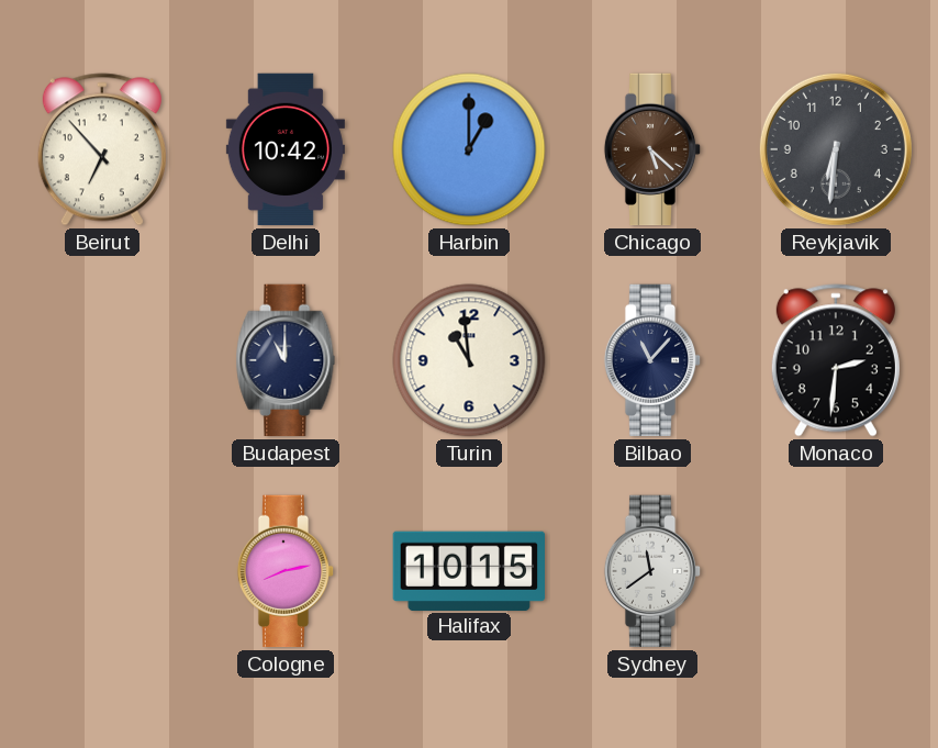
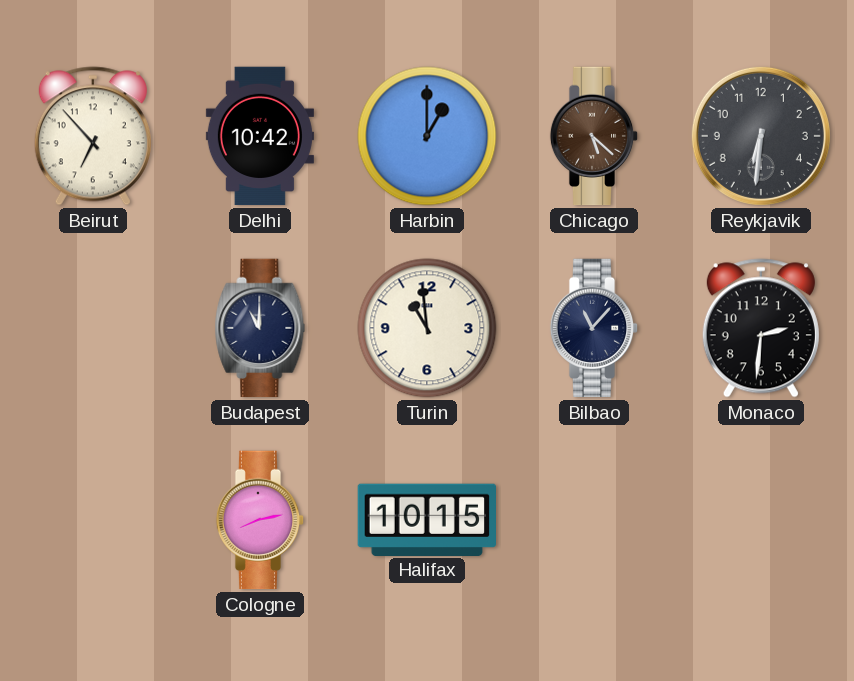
Sydney: 11:39 -> none
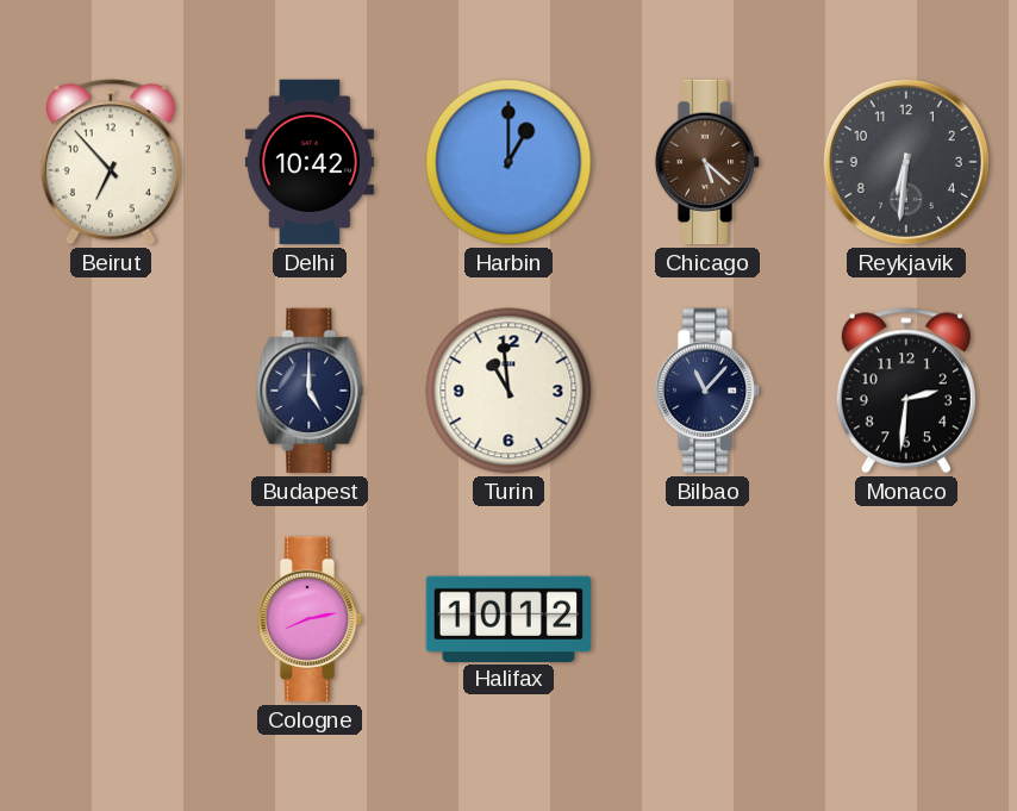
Budapest: 11:00 -> 5:00
Halifax: 10:15 -> 10:12
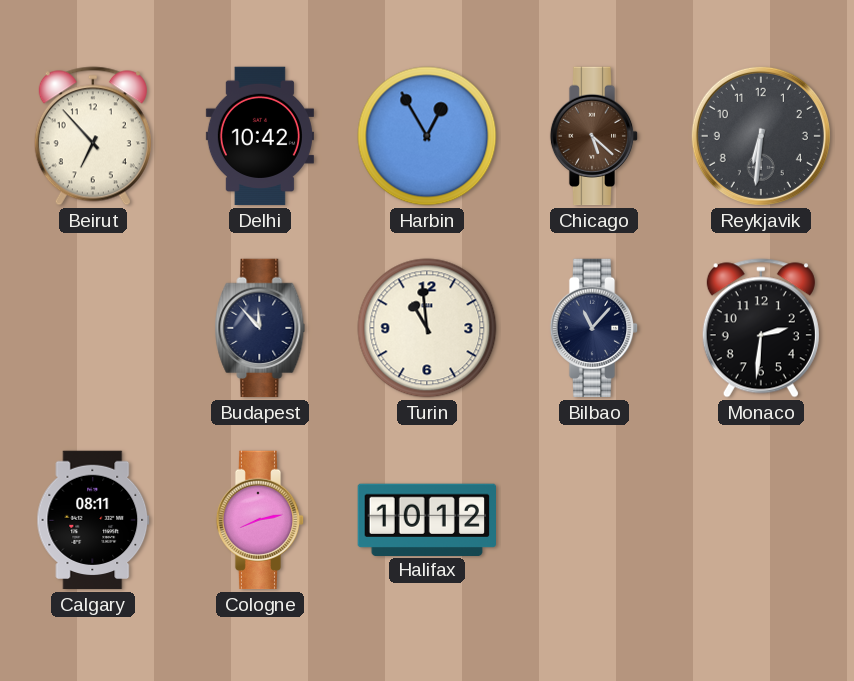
Harbin: 1:00 -> 12:55
Budapest: 5:00 -> 11:53
Calgary: none -> 08:11
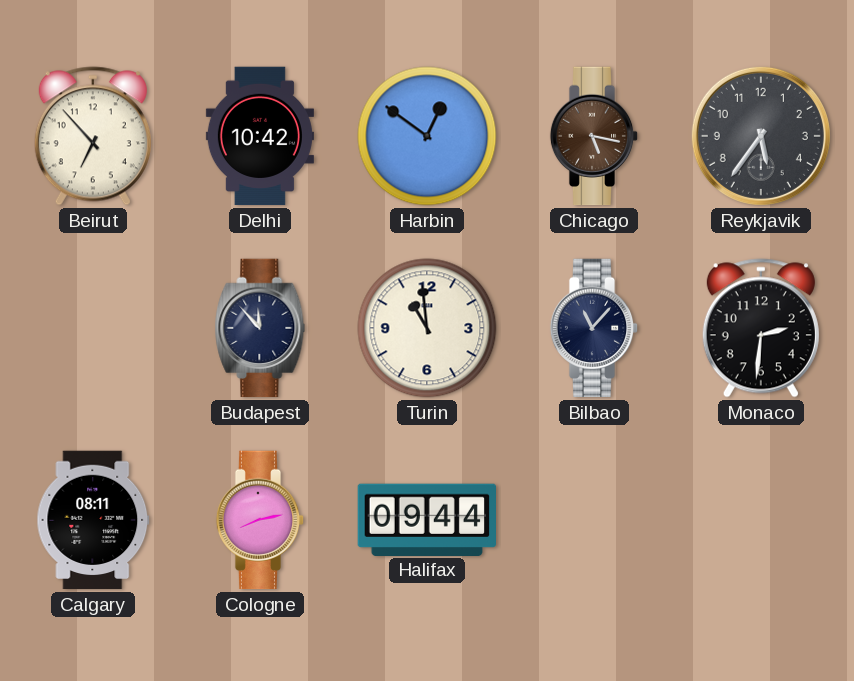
Harbin: 12:55 -> 12:51
Chicago: 5:22 -> 5:17
Reykjavik: 6:31 -> 5:36
Halifax: 10:12 -> 09:44
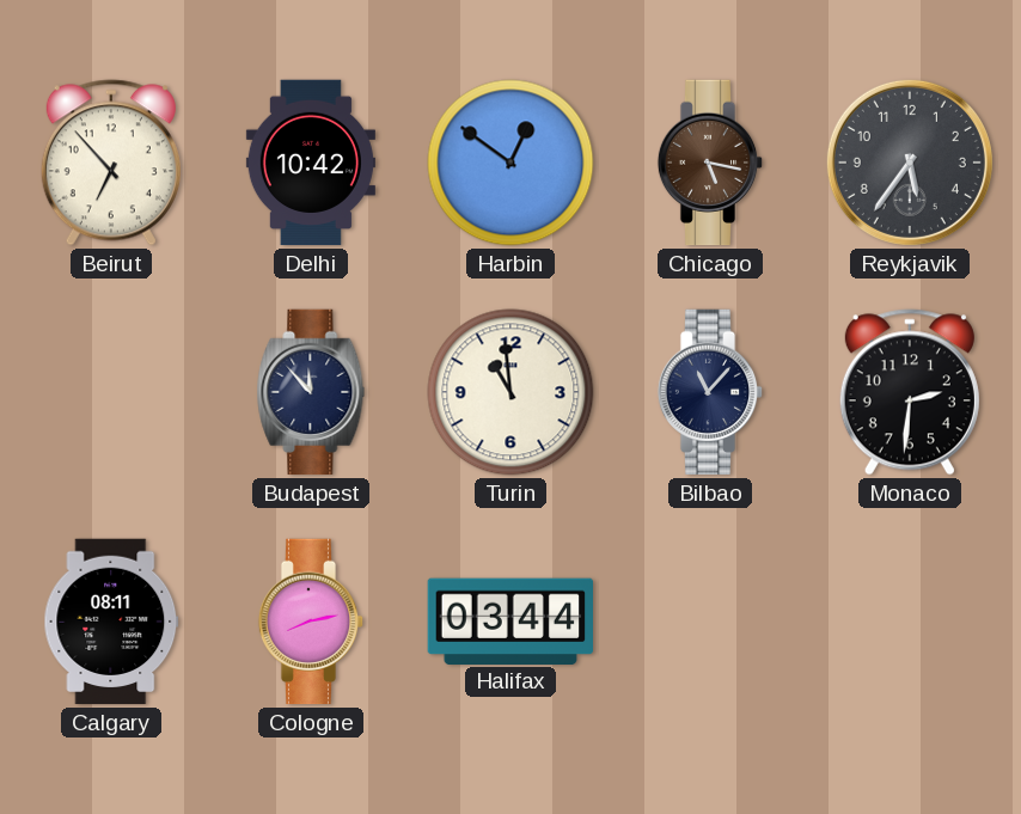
Halifax: 09:44 -> 03:44
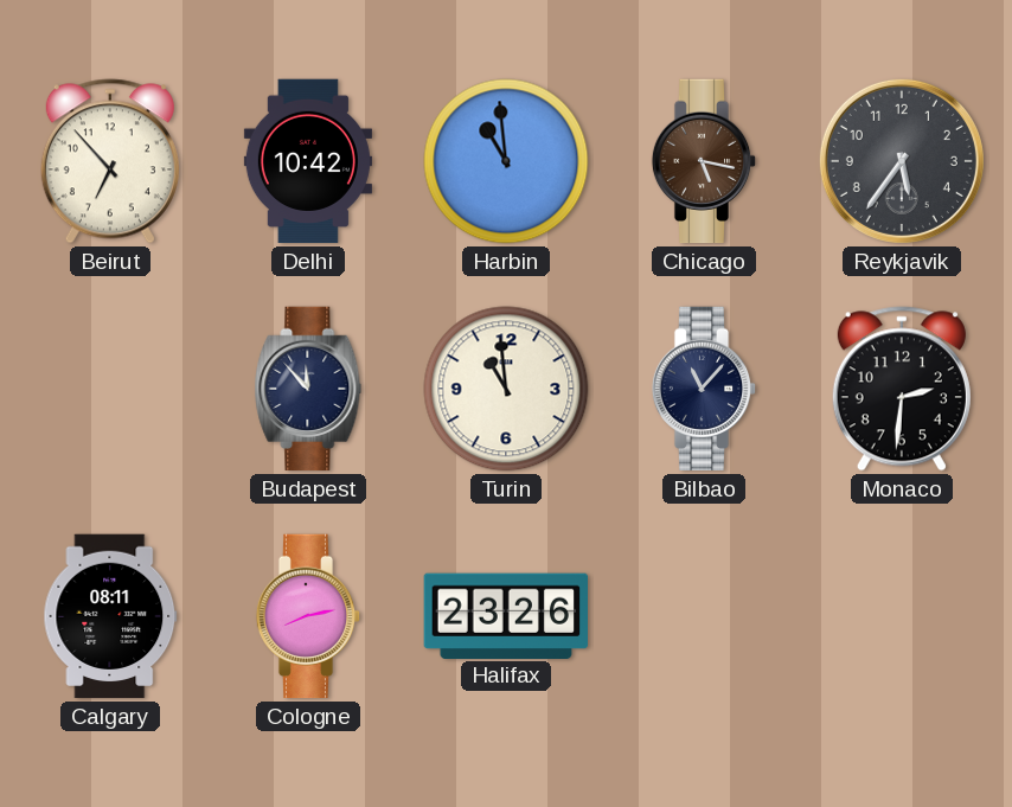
Harbin: 12:51 -> 10:59
Halifax: 03:44 -> 23:26
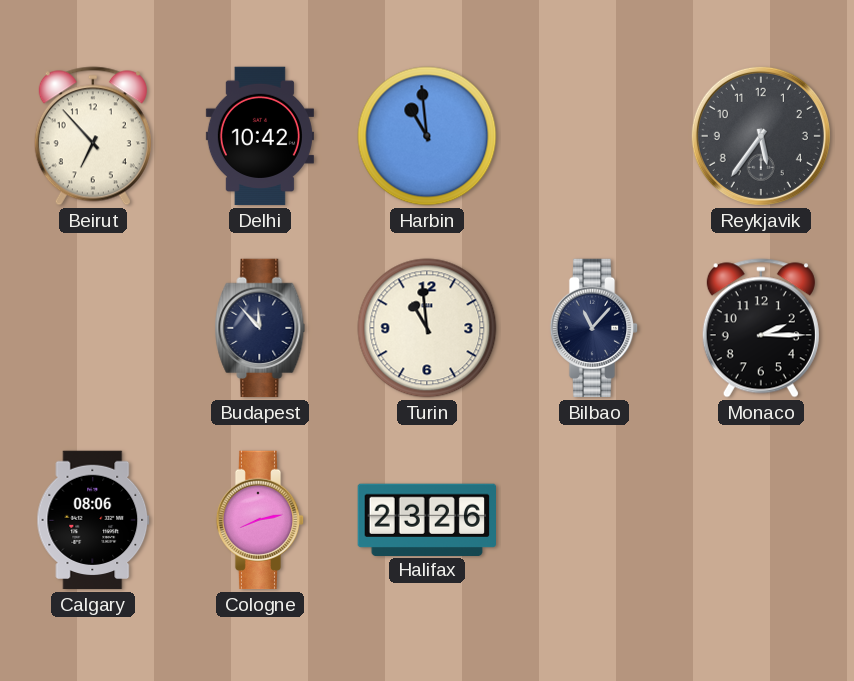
Chicago: 5:17 -> none
Monaco: 2:31 -> 2:15
Calgary: 08:11 -> 08:06
